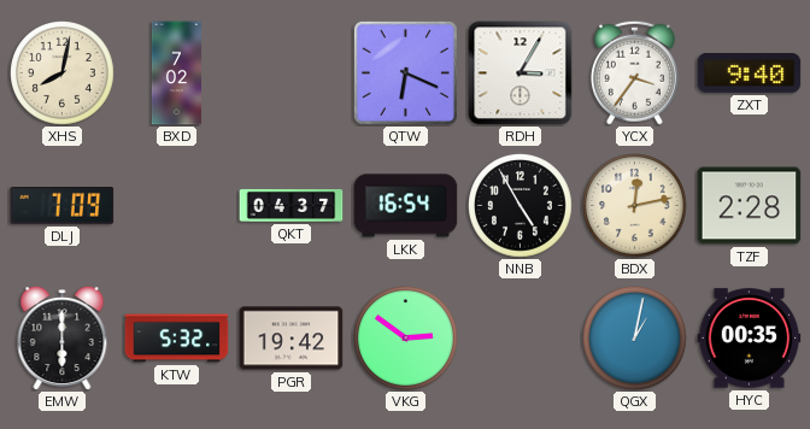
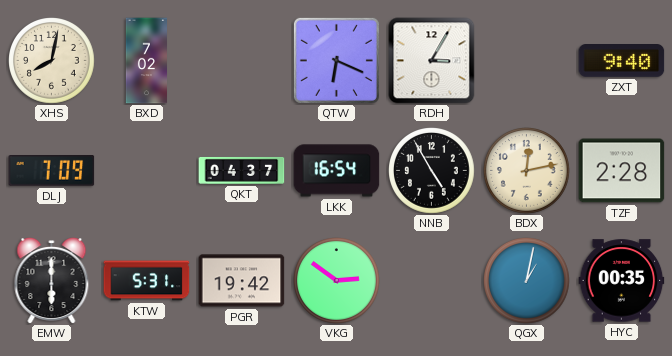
YCX: 3:36 -> none
KTW: 5:32 -> 5:31
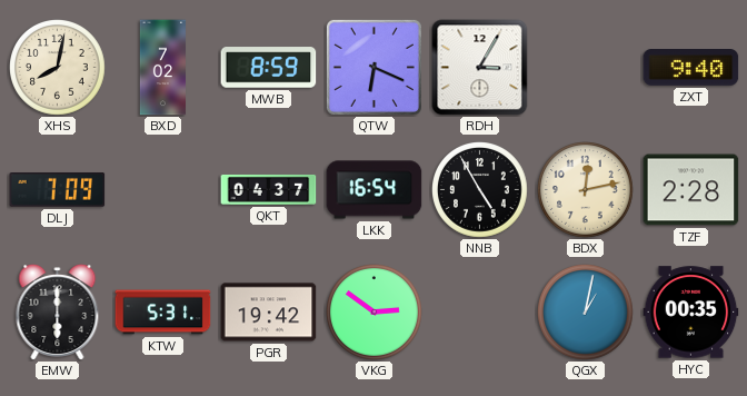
MWB: none -> 8:59
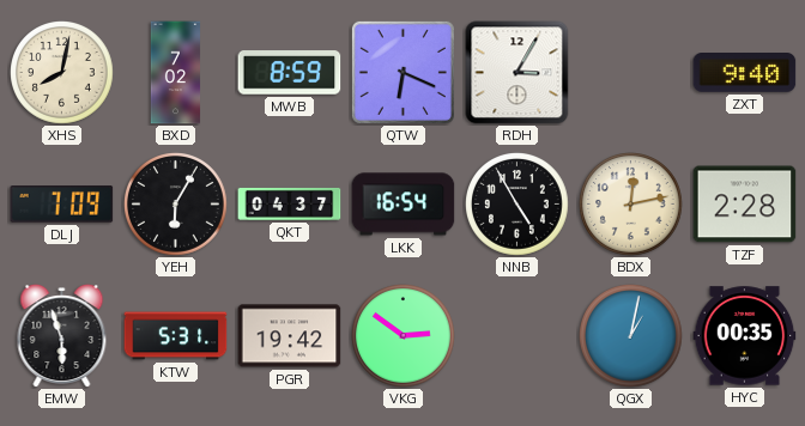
YEH: none -> 6:05
EMW: 6:00 -> 5:57
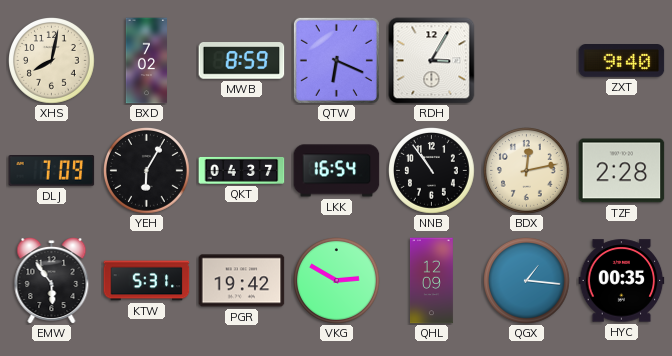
NNB: 4:55 -> 10:54
EMW: 5:57 -> 5:54
VKG: 2:51 -> 2:50
QHL: none -> 12:09
QGX: 1:02 -> 1:16
